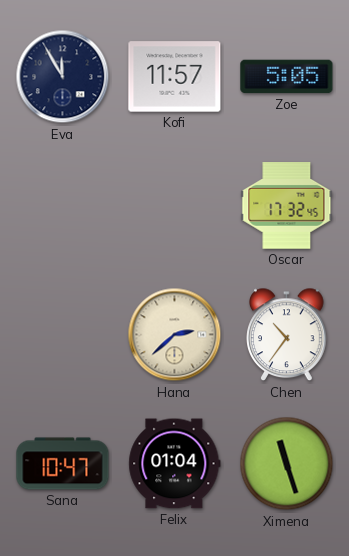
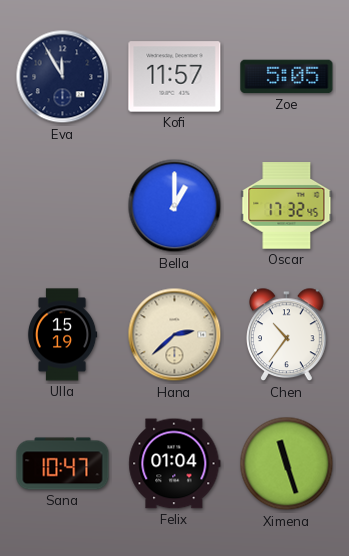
Bella: none -> 1:00
Ulla: none -> 15:19
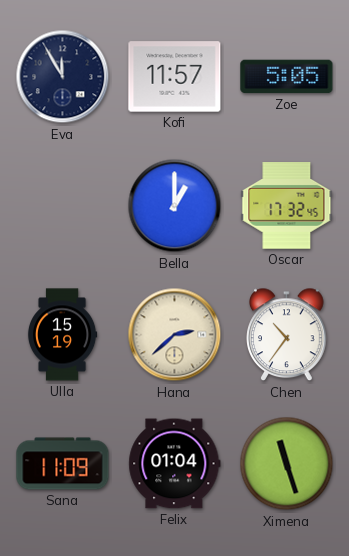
Sana: 10:47 -> 11:09
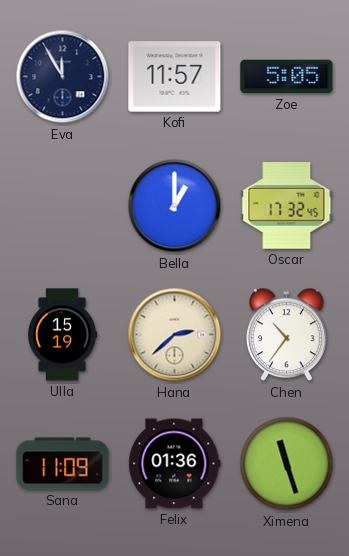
Felix: 01:04 -> 01:36
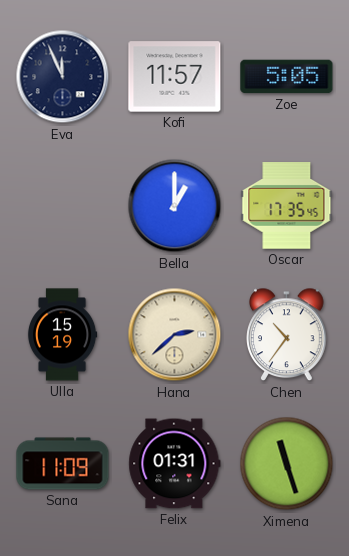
Eva: 11:55 -> 11:56
Oscar: 17:32 -> 17:35
Felix: 01:36 -> 01:31
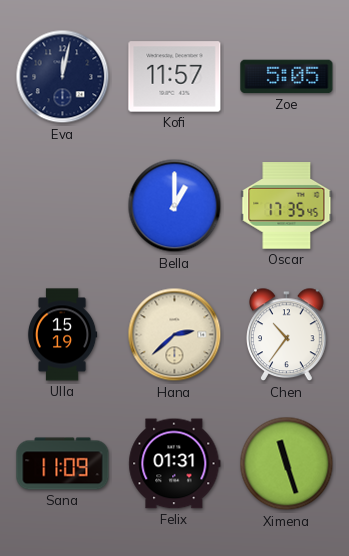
Eva: 11:56 -> 12:02
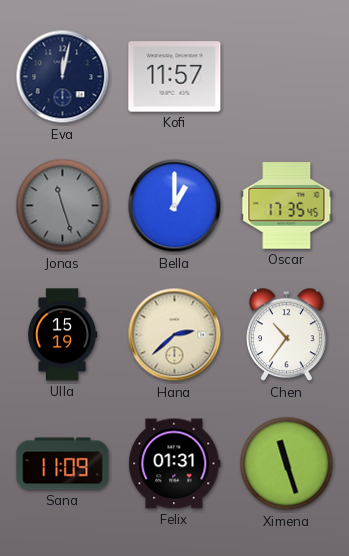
Zoe: 5:05 -> none
Jonas: none -> 11:27
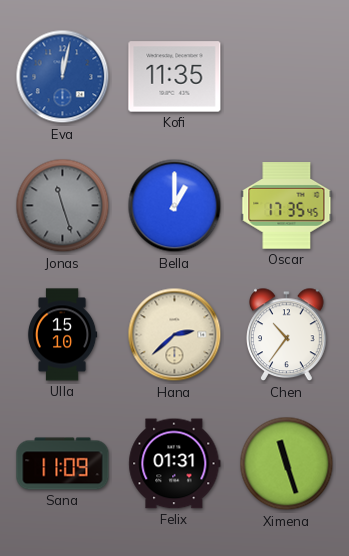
Eva dial: navy -> blue
Kofi: 11:57 -> 11:35
Ulla: 15:19 -> 15:10
